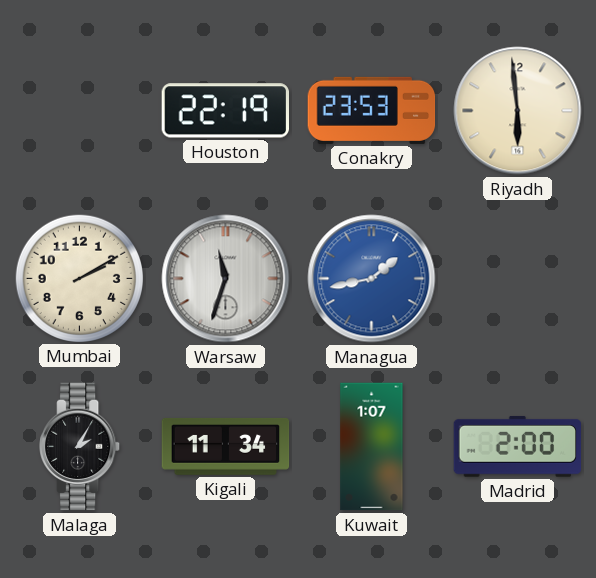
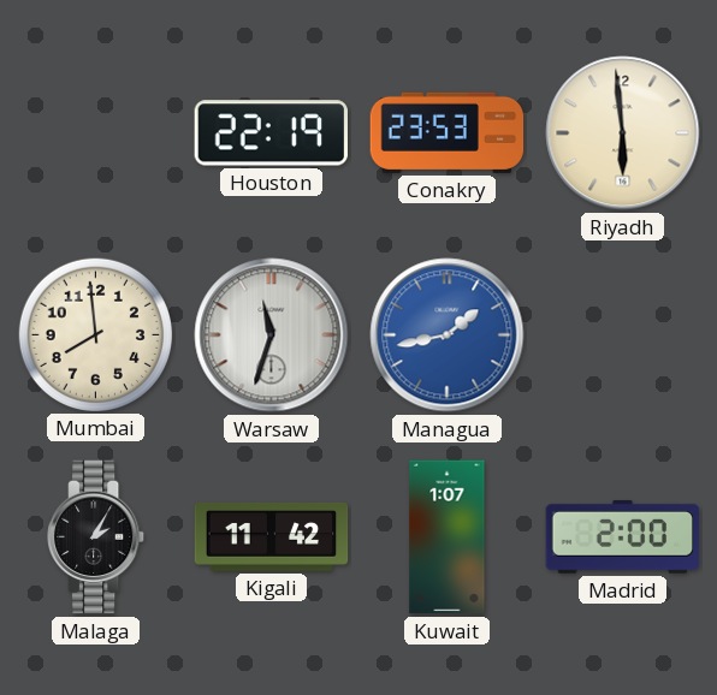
Mumbai: 2:10 -> 7:59
Kigali: 11:34 -> 11:42
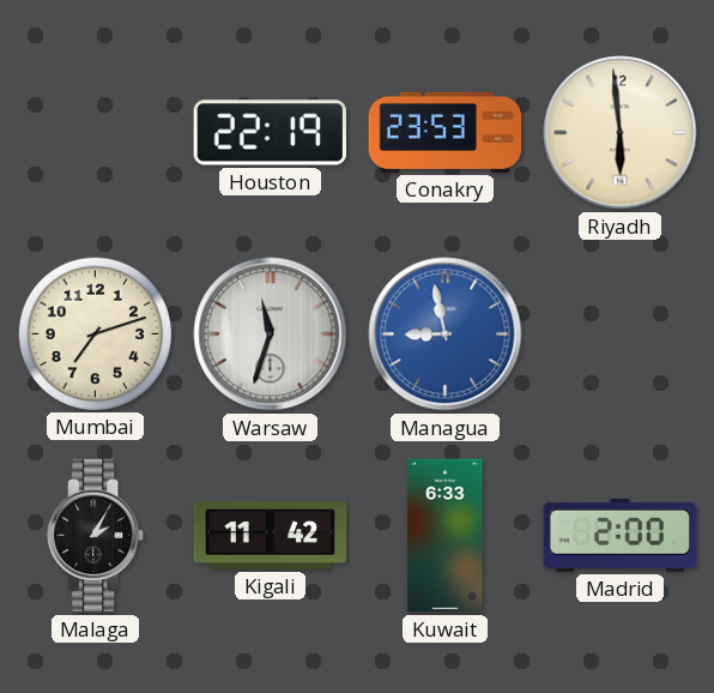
Mumbai: 7:59 -> 7:12
Managua: 1:43 -> 8:58
Kuwait: 1:07 -> 6:33
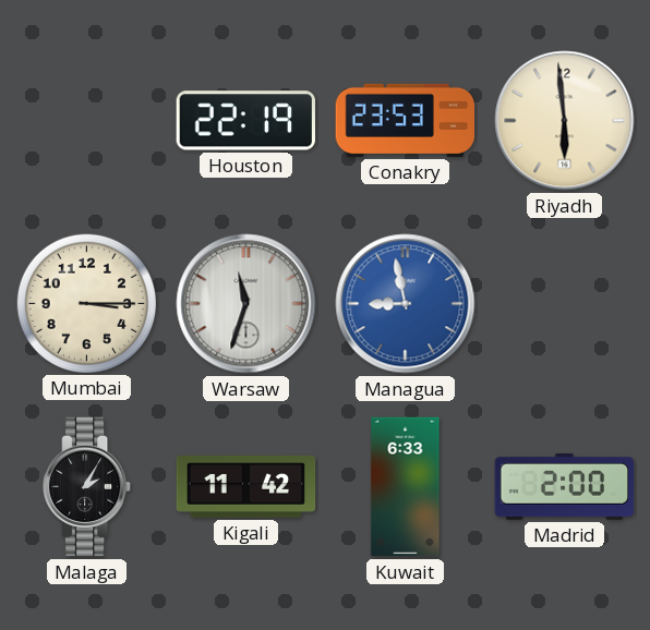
Mumbai: 7:12 -> 3:15
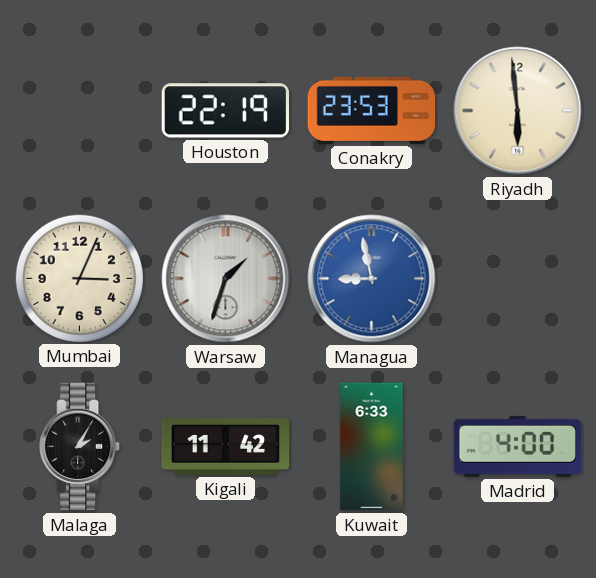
Mumbai: 3:15 -> 3:04
Warsaw: 11:33 -> 1:33
Madrid: 2:00 -> 4:00
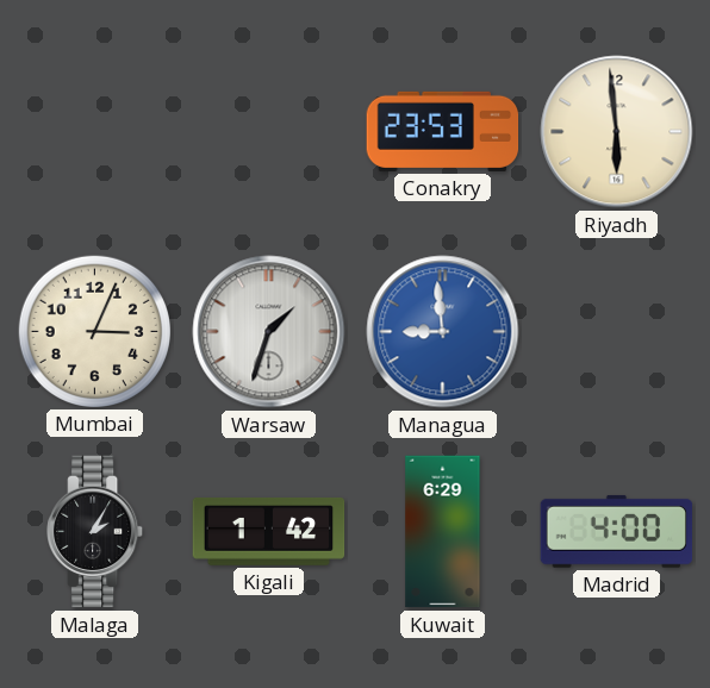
Houston: 22:19 -> none
Managua: 8:58 -> 8:59
Kigali: 11:42 -> 1:42
Kuwait: 6:33 -> 6:29
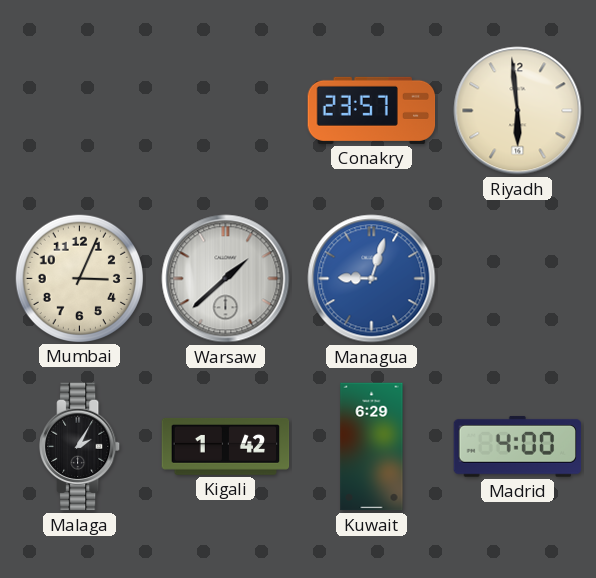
Conakry: 23:53 -> 23:57
Warsaw: 1:33 -> 1:38
Managua: 8:59 -> 9:03
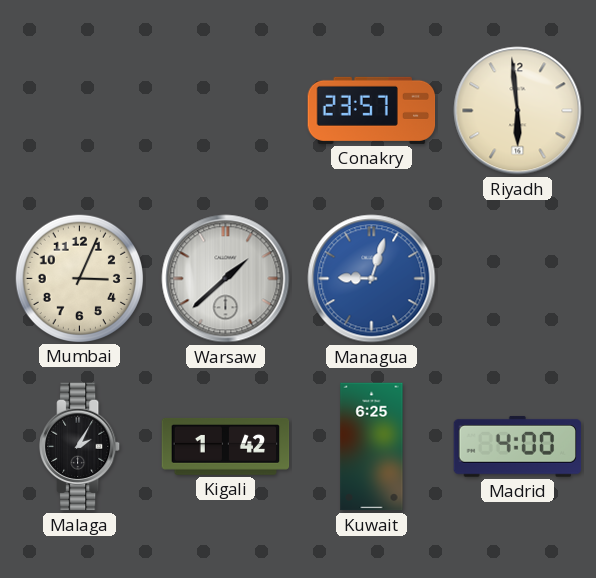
Kuwait: 6:29 -> 6:25
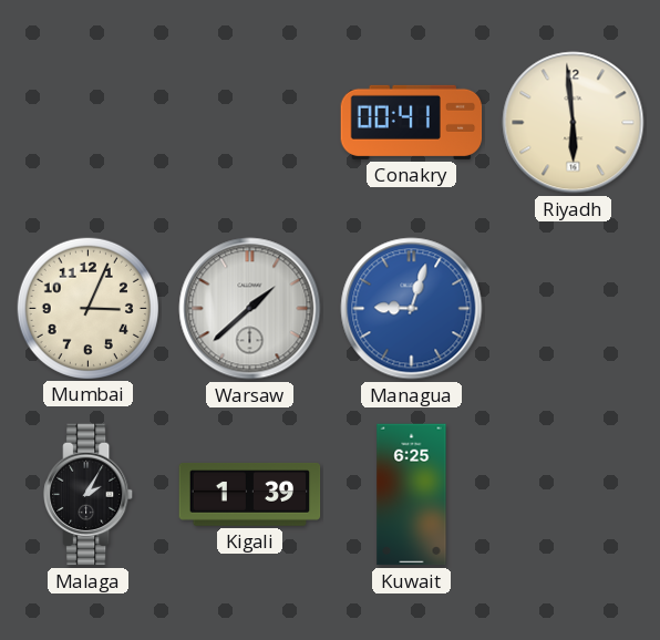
Conakry: 23:57 -> 00:41
Kigali: 1:42 -> 1:39
Madrid: 4:00 -> none
